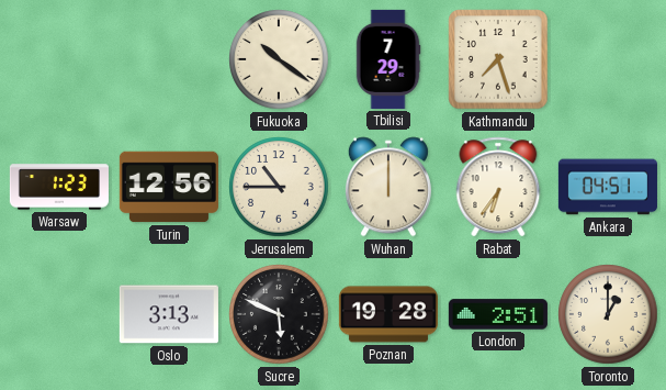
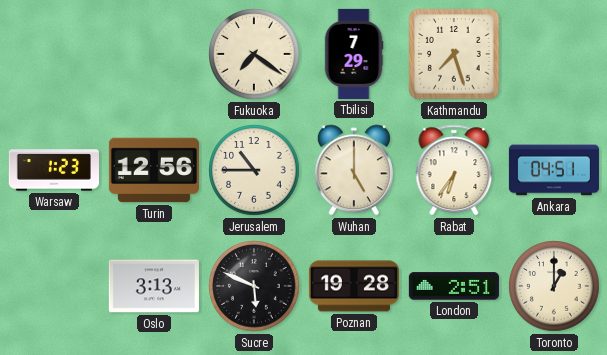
Fukuoka: 10:21 -> 7:21
Wuhan: 12:00 -> 5:00
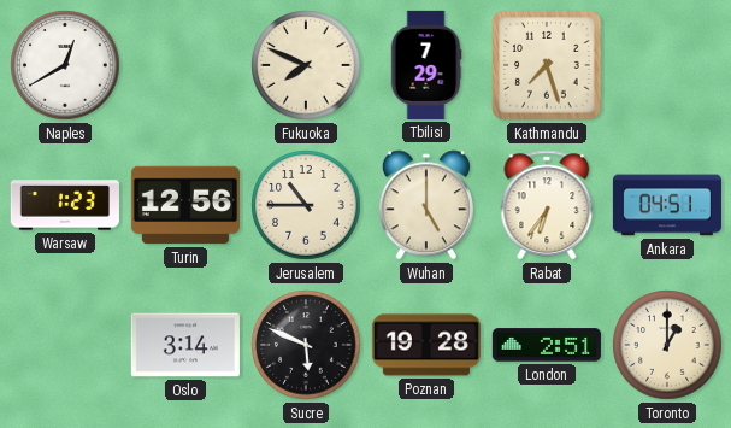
Naples: none -> 12:40
Fukuoka: 7:21 -> 7:49
Oslo: 3:13 -> 3:14
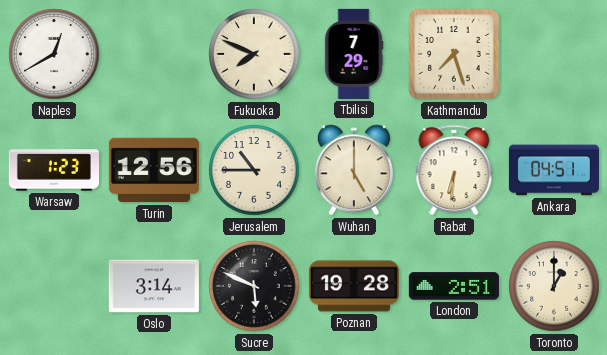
Rabat: 6:36 -> 6:31
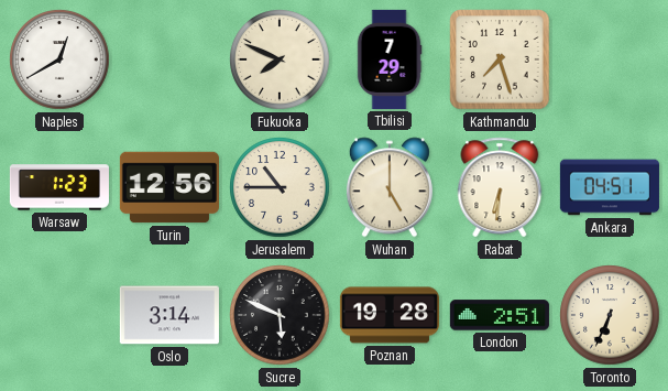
Toronto: 1:00 -> 6:34
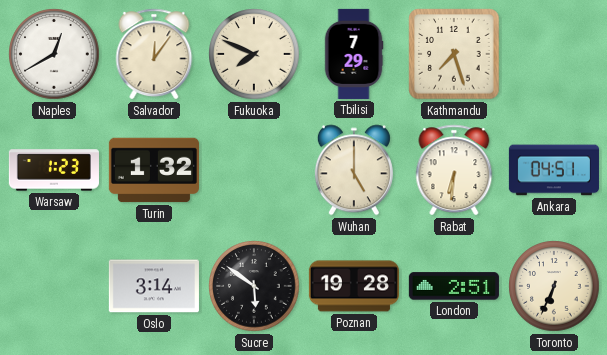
Salvador: none -> 12:06
Turin: 12:56 -> 1:32
Jerusalem: 10:45 -> none
Sucre: 5:49 -> 5:51
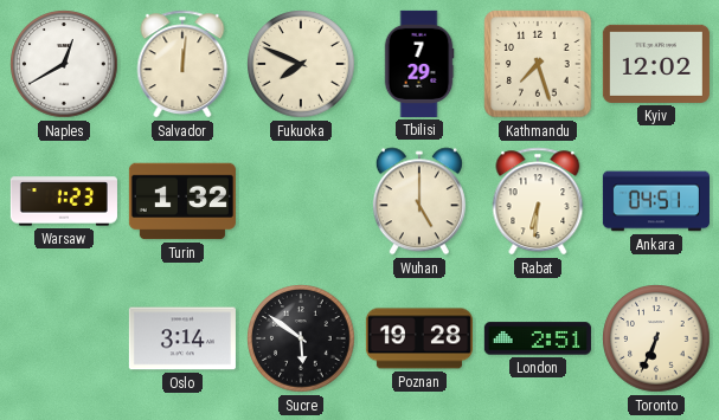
Salvador: 12:06 -> 12:01
Kyiv: none -> 12:02
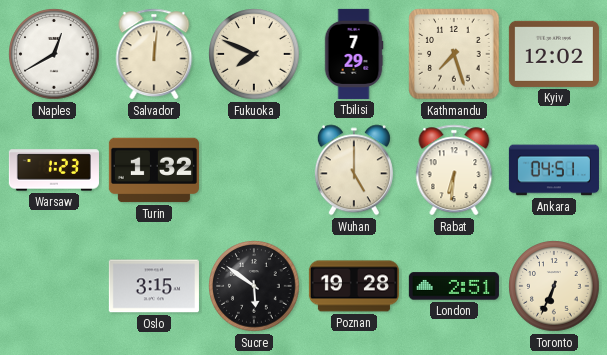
Oslo: 3:14 -> 3:15
